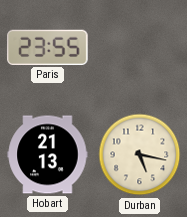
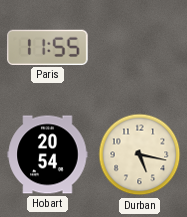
Paris: 23:55 -> 11:55
Hobart: 21:13 -> 20:54
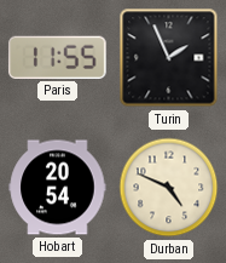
Turin: none -> 1:56
Durban: 5:17 -> 4:49
